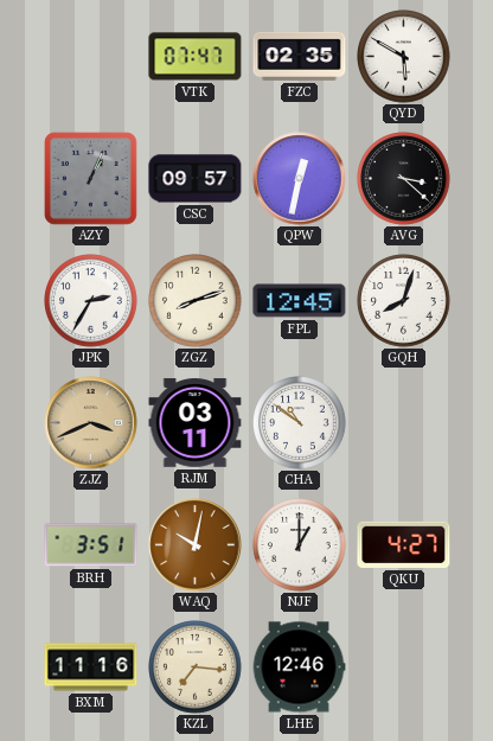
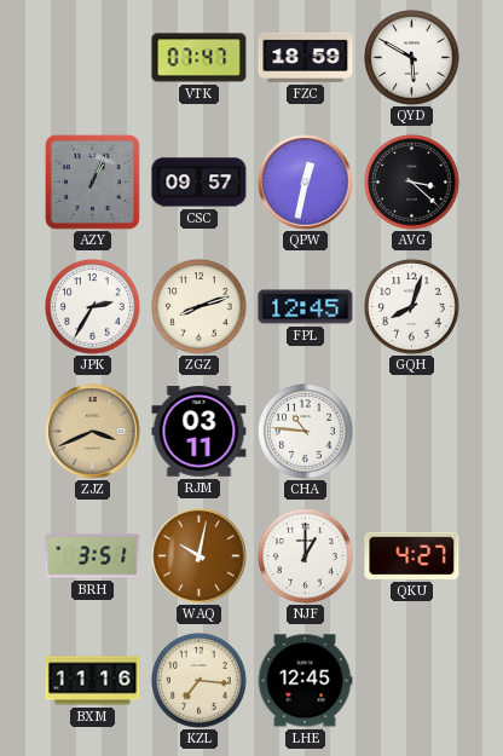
FZC: 02:35 -> 18:59
CHA: 10:51 -> 10:46
LHE: 12:46 -> 12:45
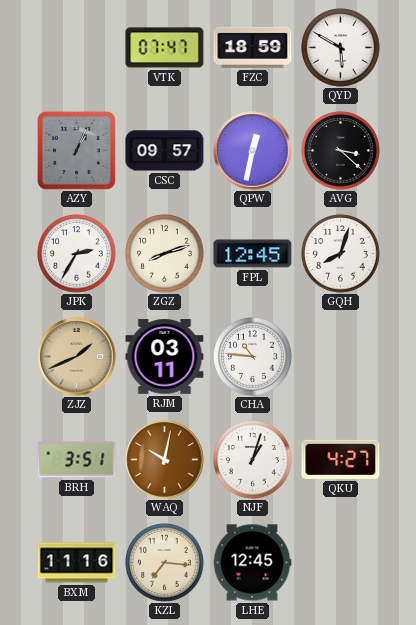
ZJZ: 3:41 -> 1:41
NJF: 1:00 -> 1:03
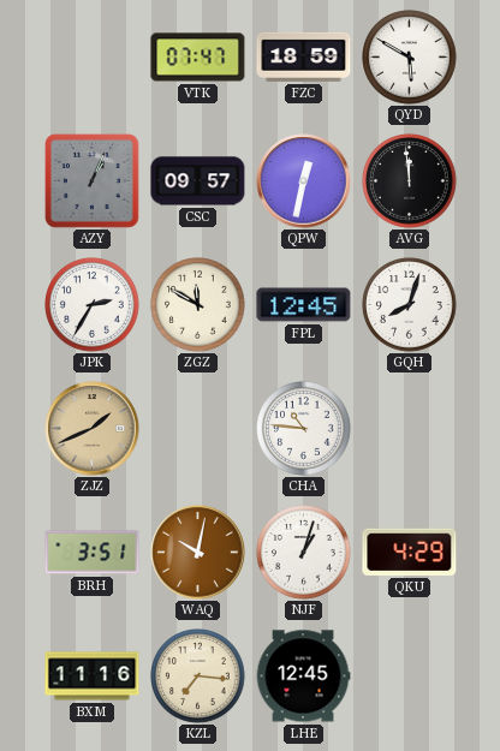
AVG: 3:22 -> 11:59
ZGZ: 8:12 -> 11:50
RJM: 03:11 -> none
QKU: 4:27 -> 4:29
